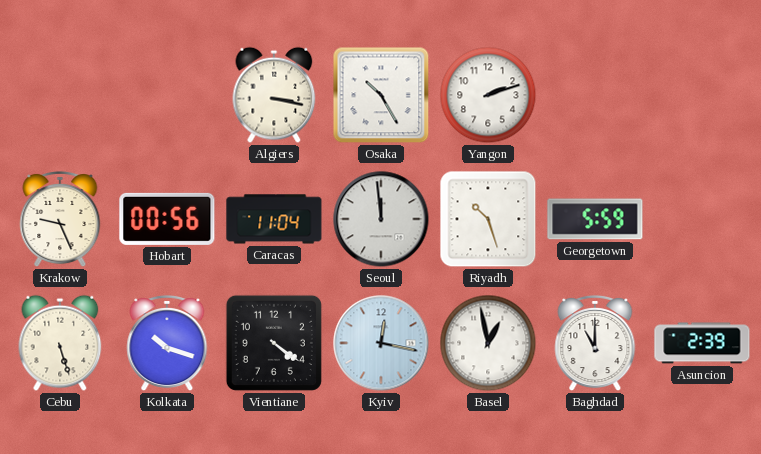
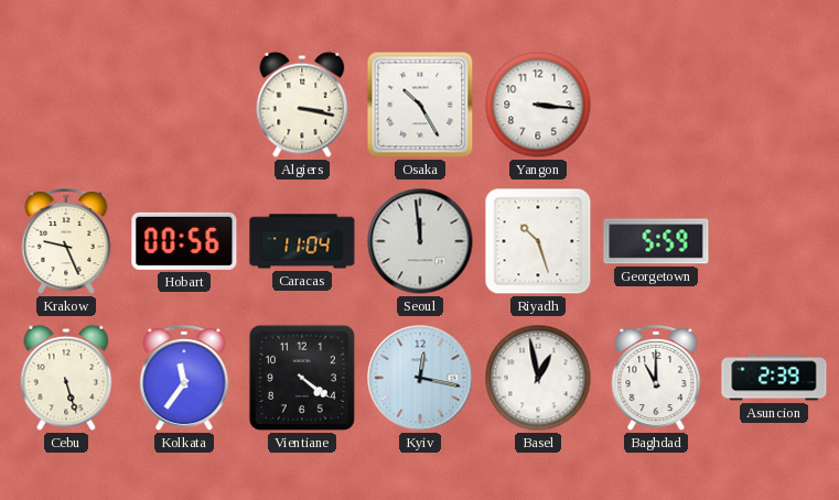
Yangon: 2:12 -> 3:16
Kolkata: 10:18 -> 11:36
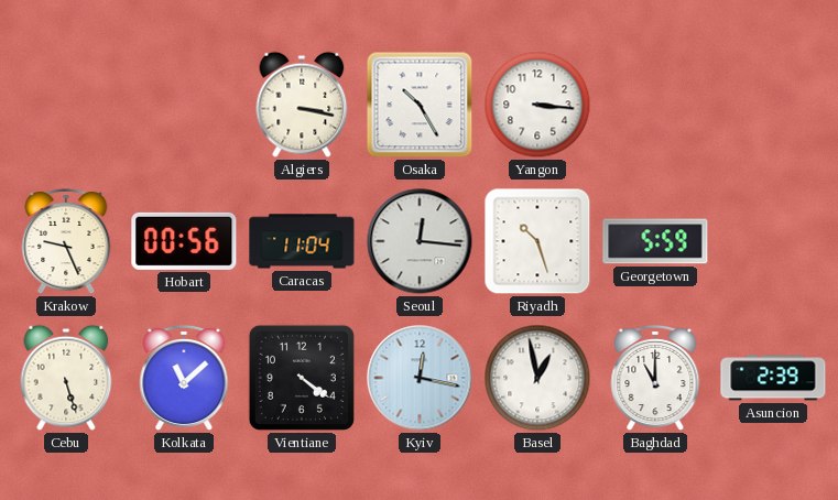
Seoul: 11:59 -> 12:16
Kolkata: 11:36 -> 11:08
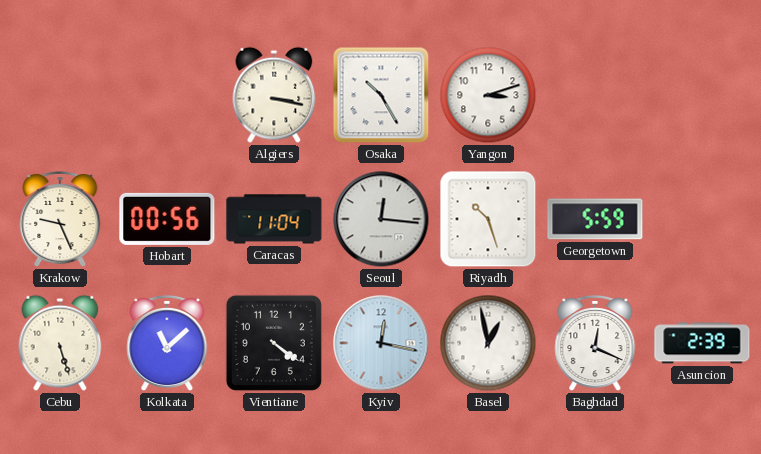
Yangon: 3:16 -> 3:12
Baghdad: 11:00 -> 12:19
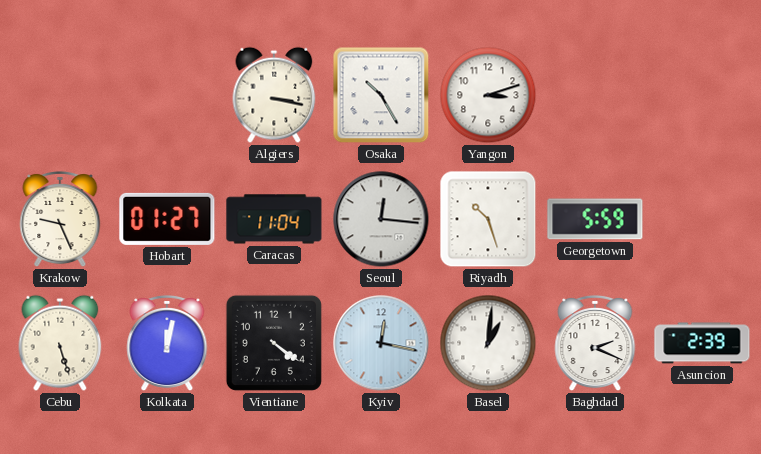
Hobart: 00:56 -> 01:27
Kolkata: 11:08 -> 12:02
Basel: 12:58 -> 1:01
Baghdad: 12:19 -> 2:19
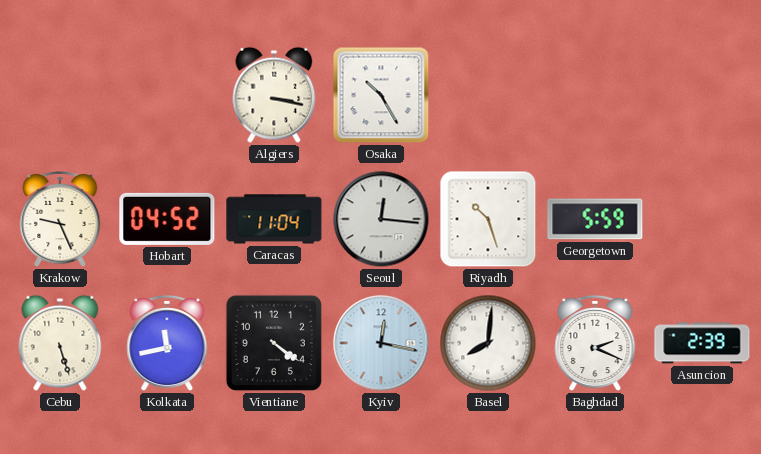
Yangon: 3:12 -> none
Hobart: 01:27 -> 04:52
Kolkata: 12:02 -> 11:43
Basel: 1:01 -> 8:01
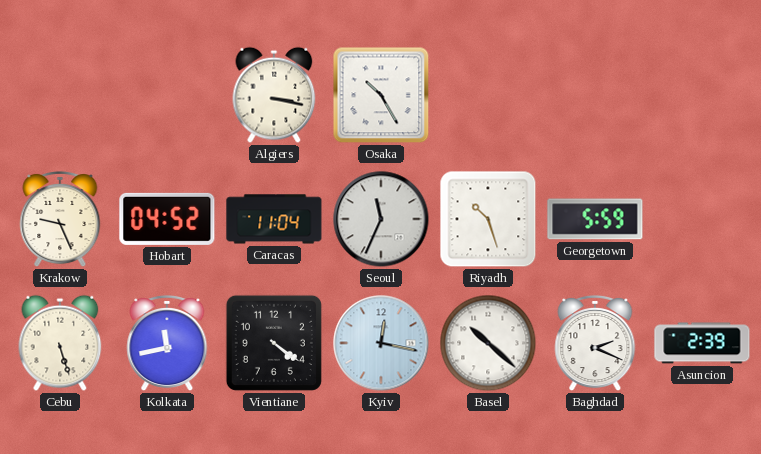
Seoul: 12:16 -> 11:34
Basel: 8:01 -> 10:22
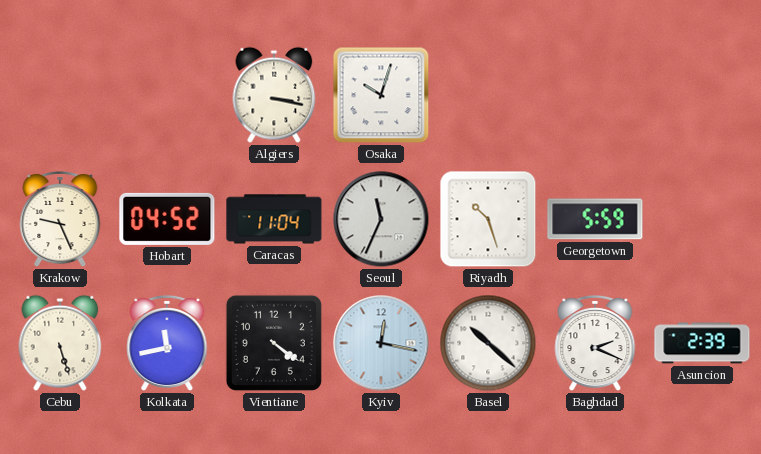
Osaka: 10:25 -> 10:03
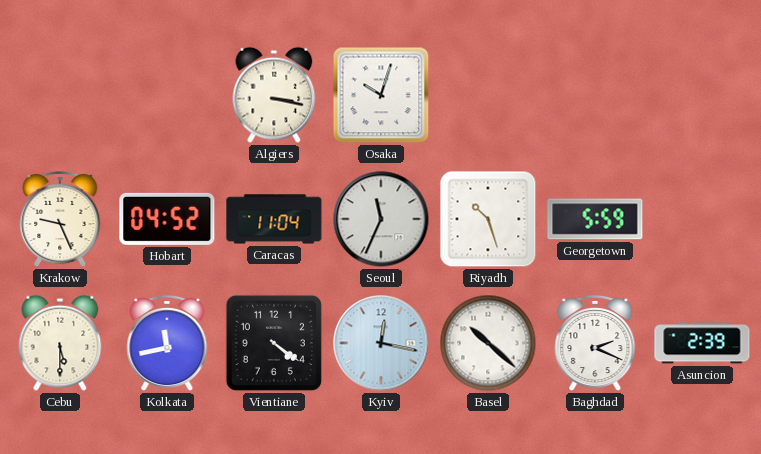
Cebu: 5:27 -> 5:30
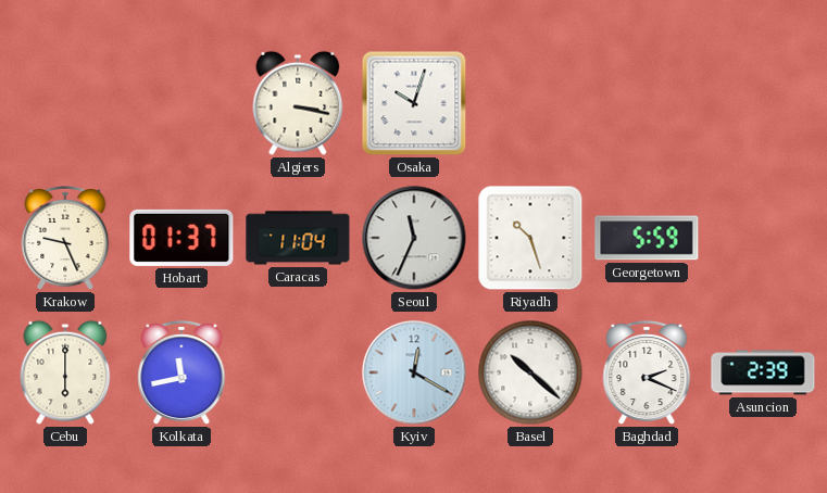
Hobart: 04:52 -> 01:37
Cebu: 5:30 -> 6:00
Vientiane: 4:21 -> none
Kyiv: 12:17 -> 12:20
